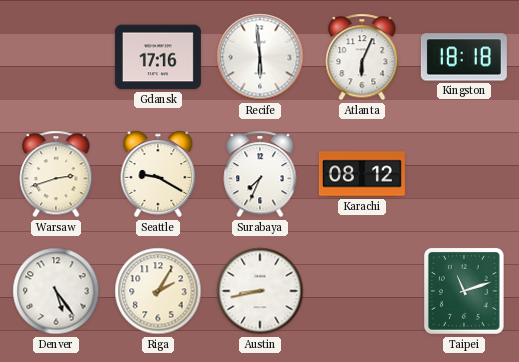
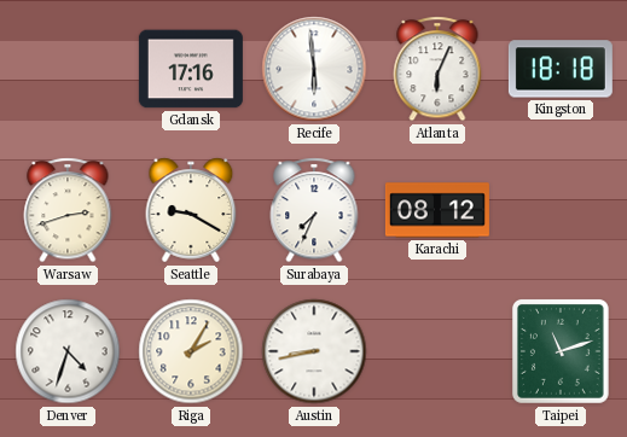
Denver: 5:24 -> 4:33
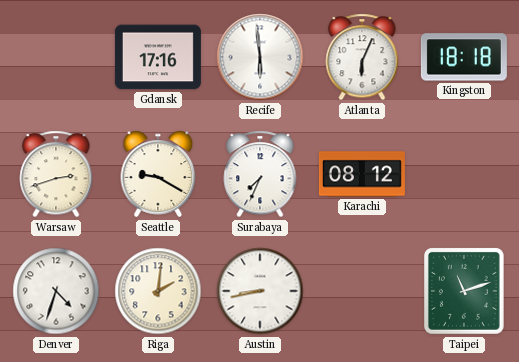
Riga: 2:05 -> 2:01
